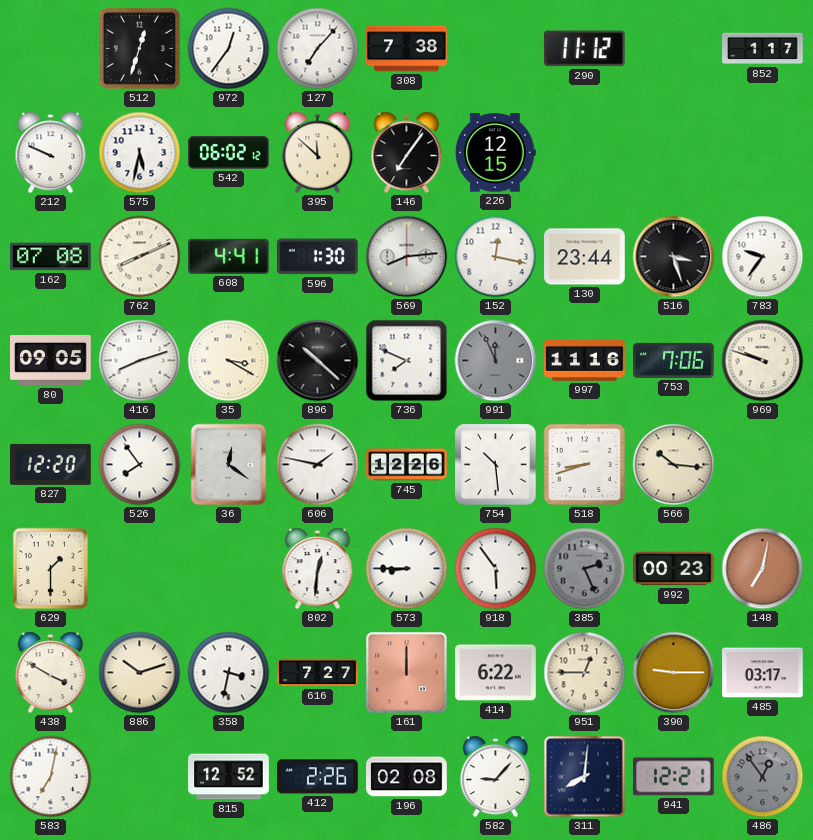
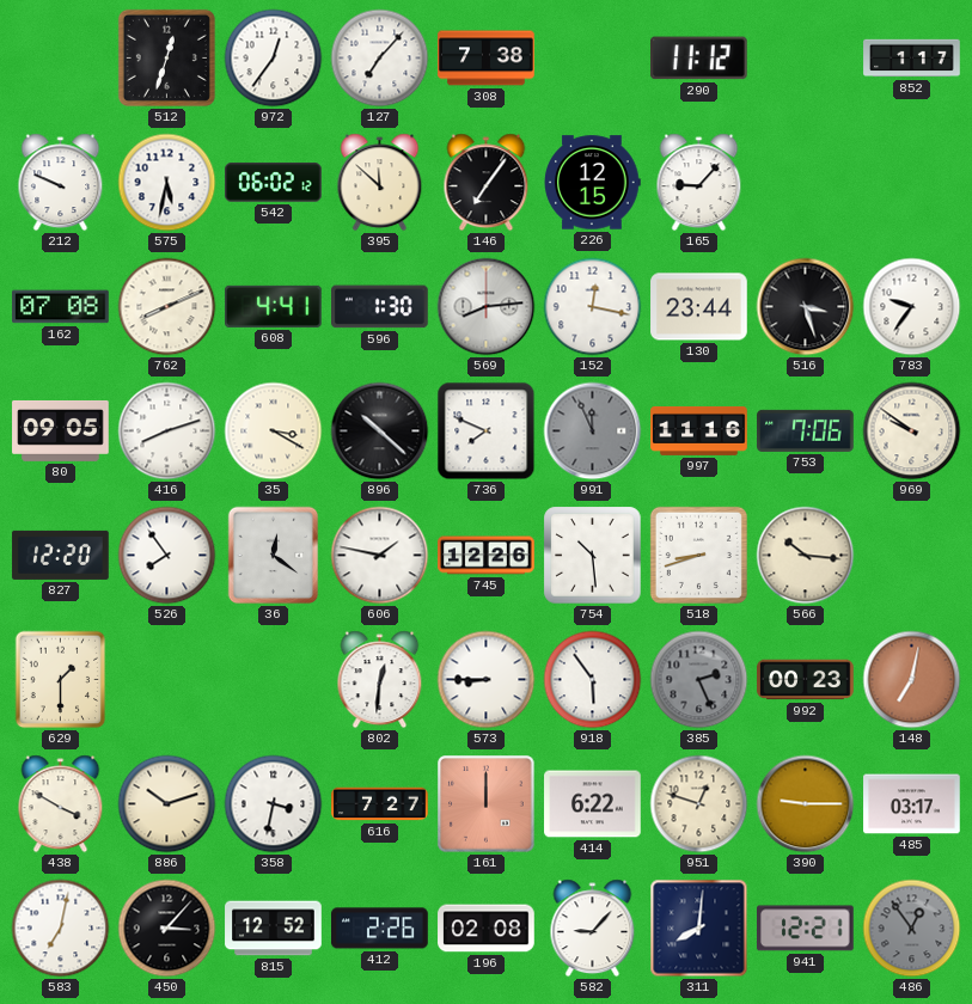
165: none -> 9:07
969: 9:48 -> 9:51
951: 12:45 -> 12:48
450: none -> 3:07
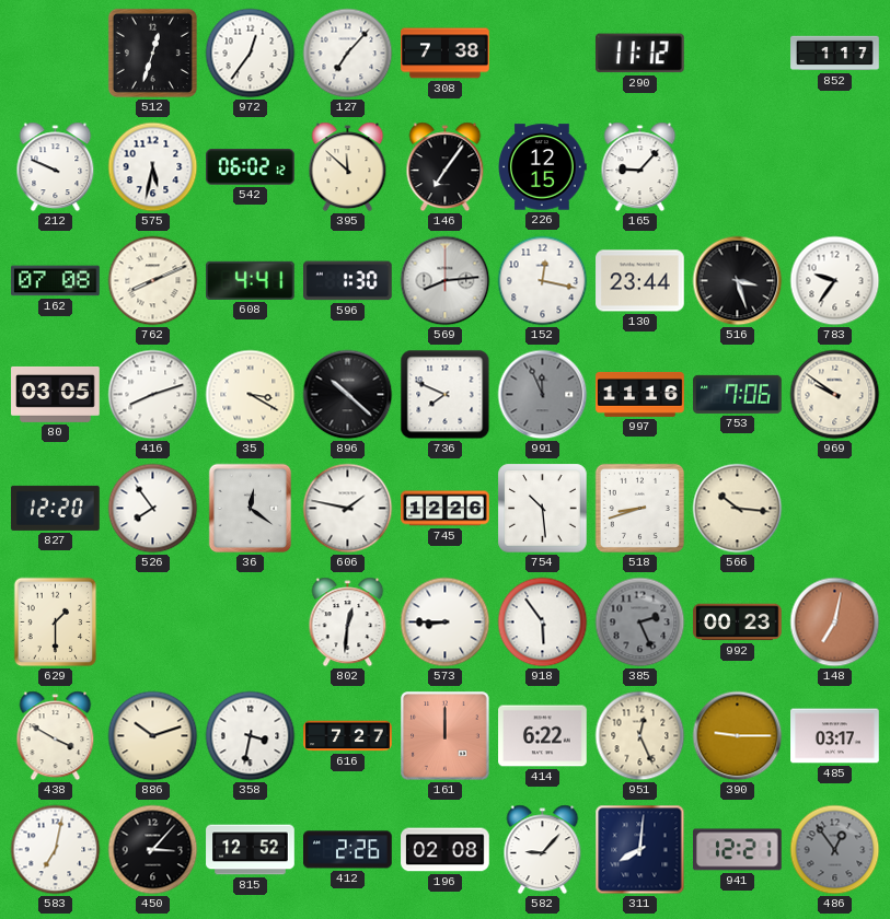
80: 09:05 -> 03:05
951: 12:48 -> 12:26
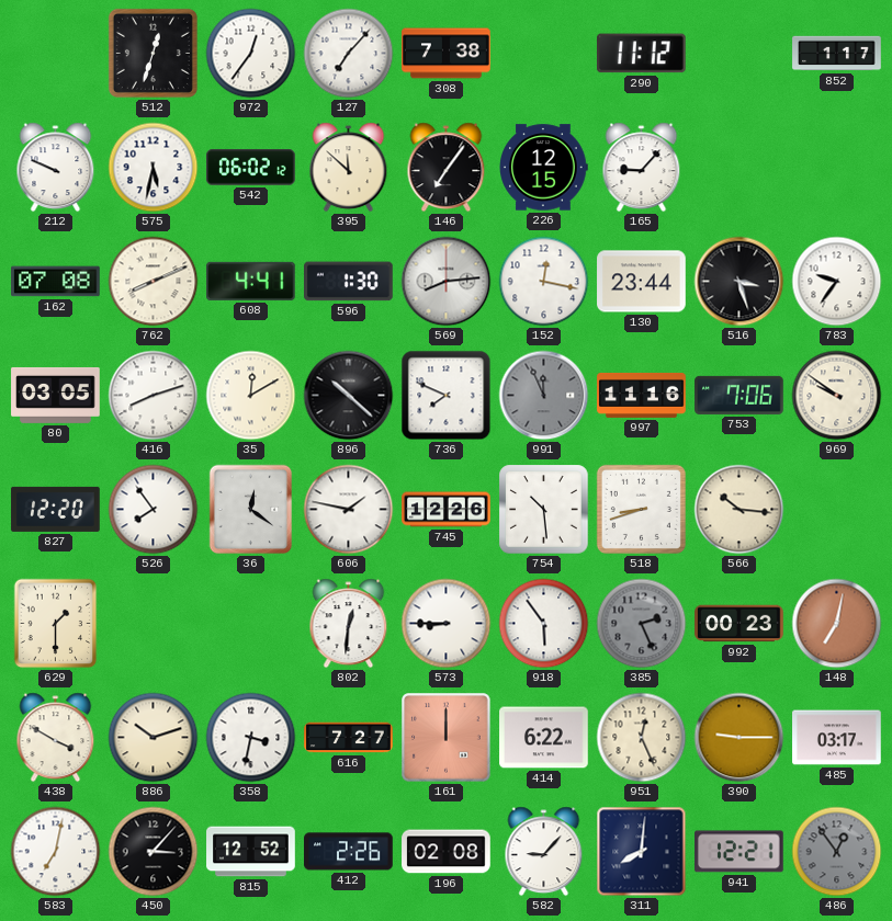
35: 3:20 -> 12:10
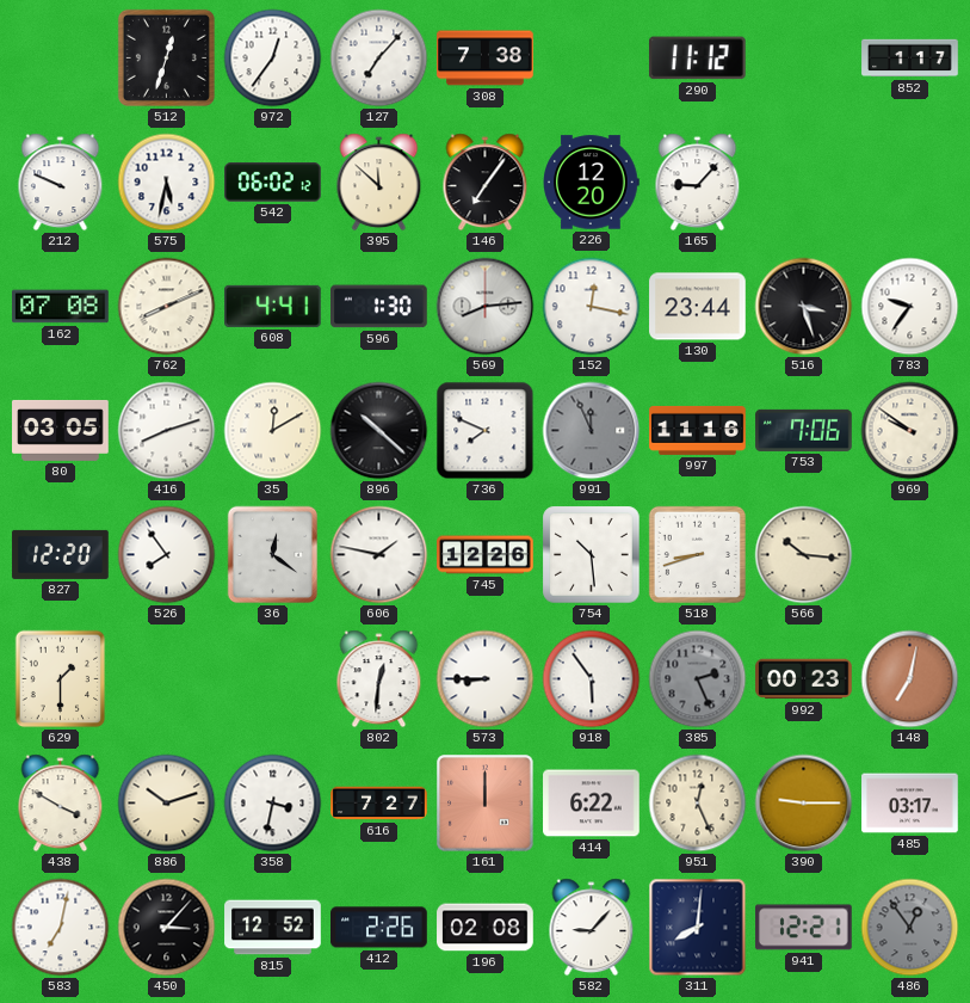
226: 12:15 -> 12:20
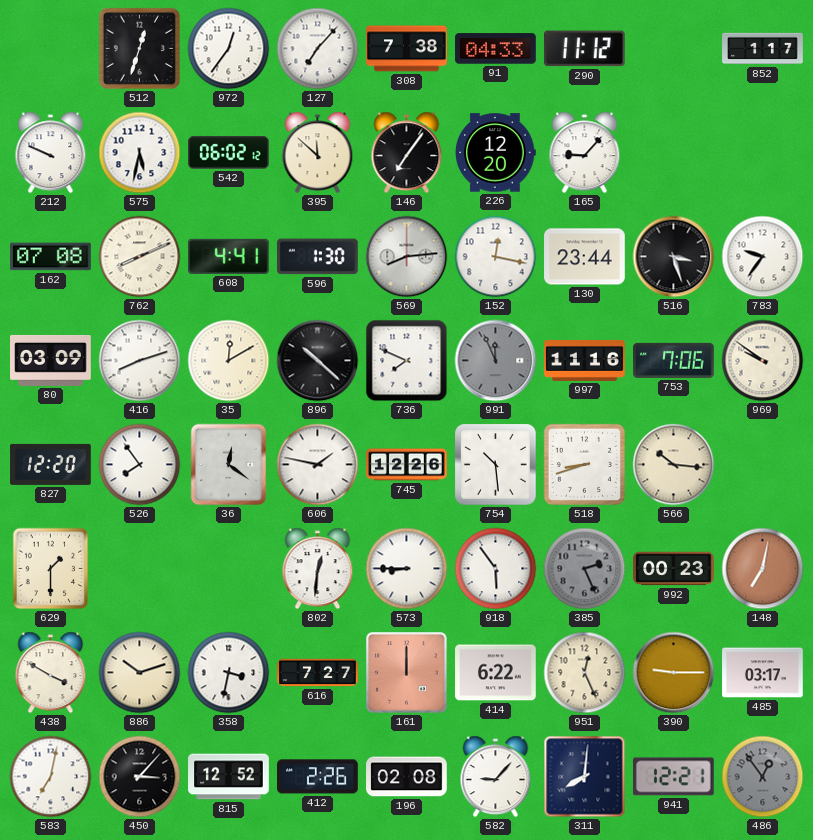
91: none -> 04:33
80: 03:05 -> 03:09
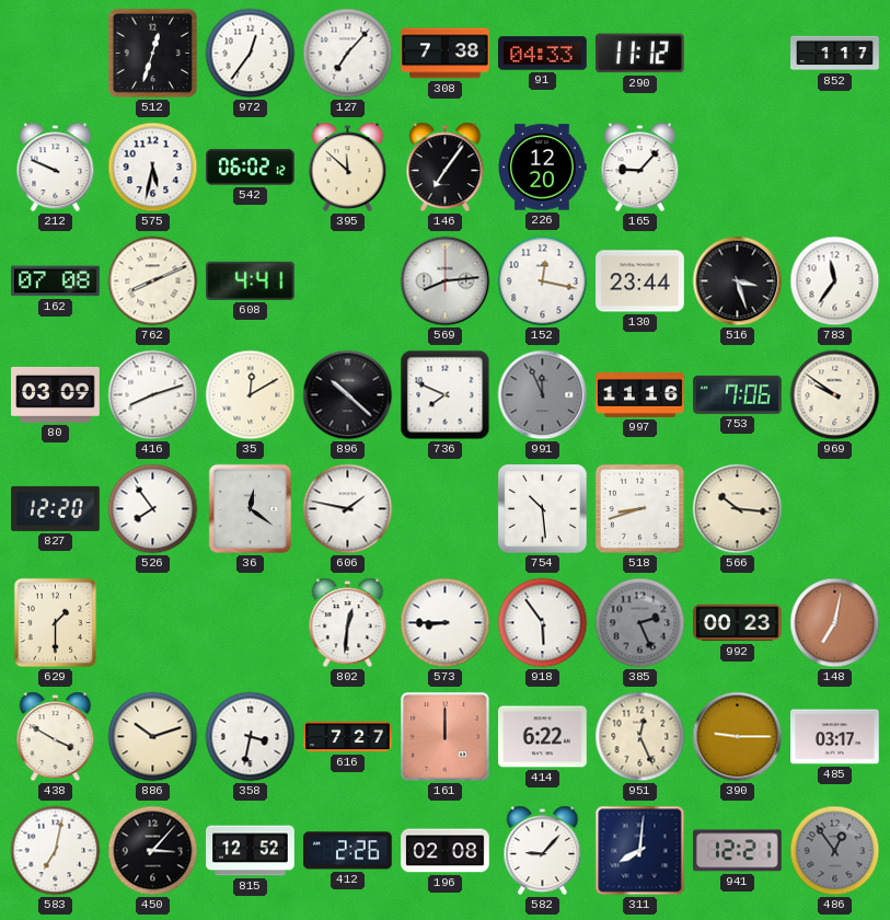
596: 1:30 -> none
783: 9:36 -> 11:36
745: 12:26 -> none
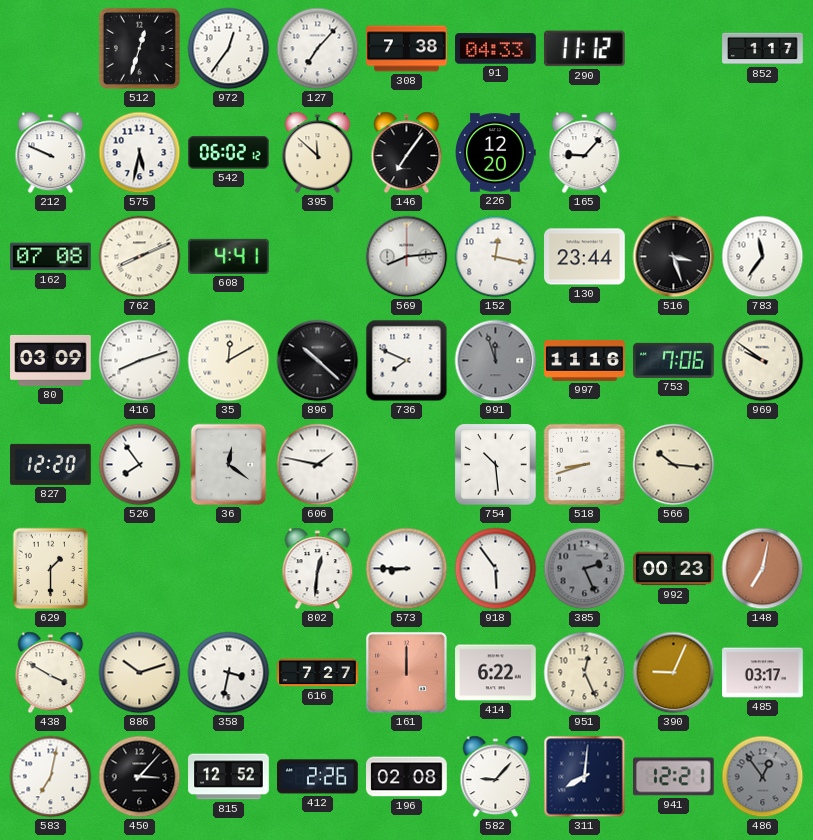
991: 11:56 -> 11:57
390: 9:15 -> 9:04
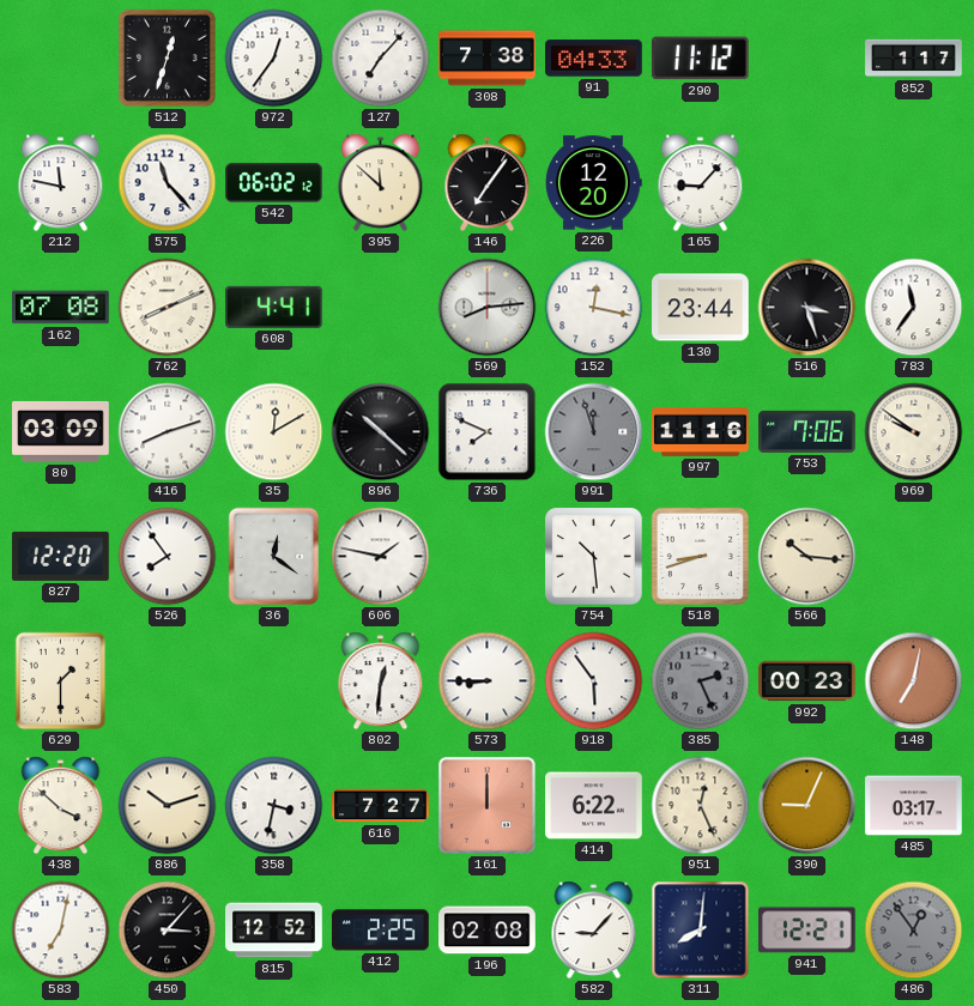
212: 9:49 -> 11:47
575: 5:32 -> 11:23
438: 3:50 -> 3:52
412: 2:26 -> 2:25
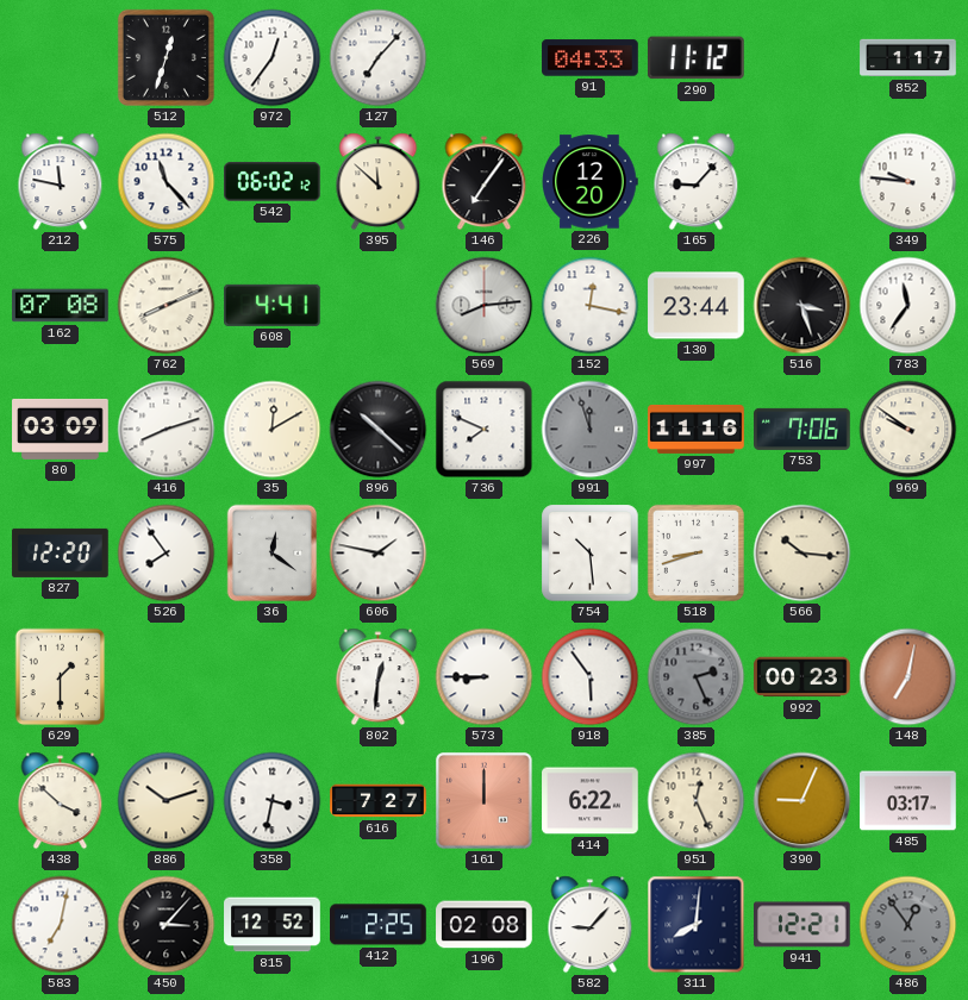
308: 7:38 -> none
349: none -> 9:46
